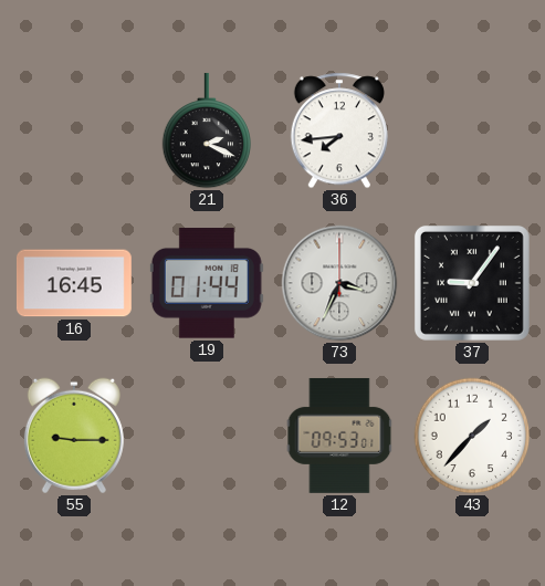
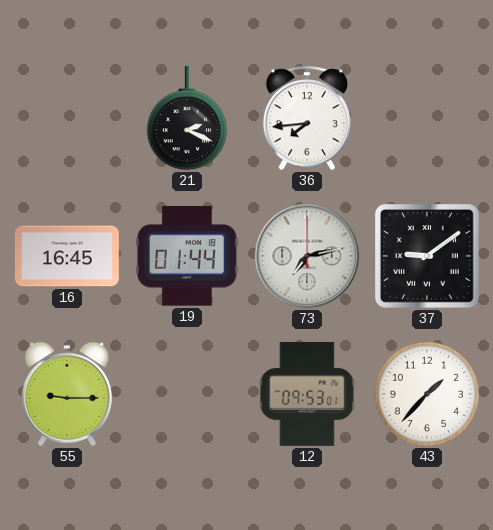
73: 3:34 -> 7:13
37: 9:06 -> 9:09
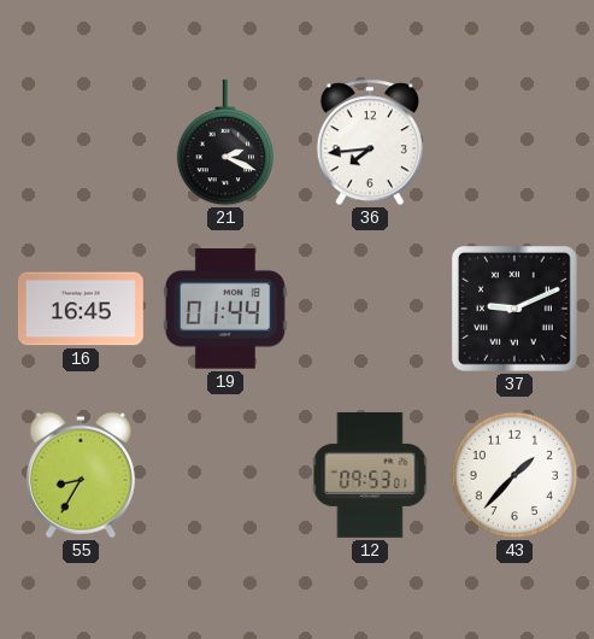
73: 7:13 -> none
37: 9:09 -> 9:11
55: 9:15 -> 8:35
